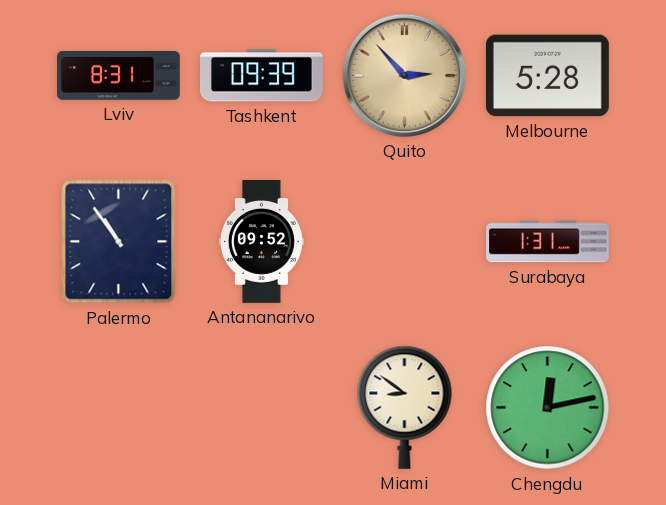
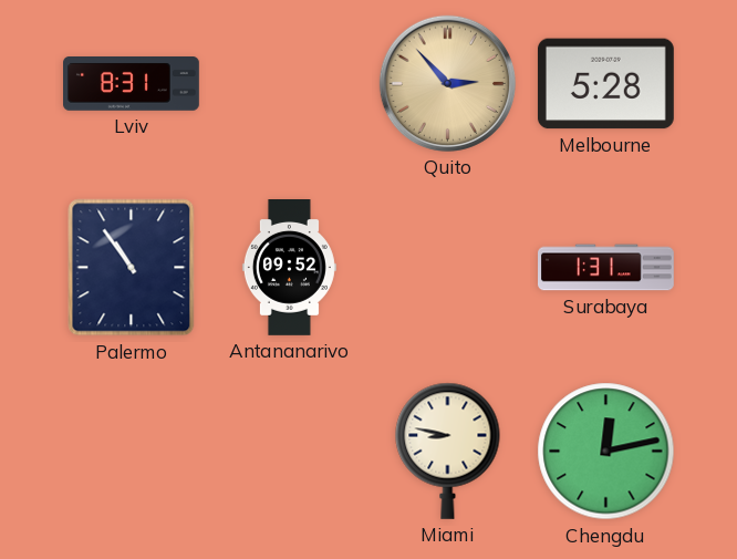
Tashkent: 09:39 -> none
Miami: 8:51 -> 8:47
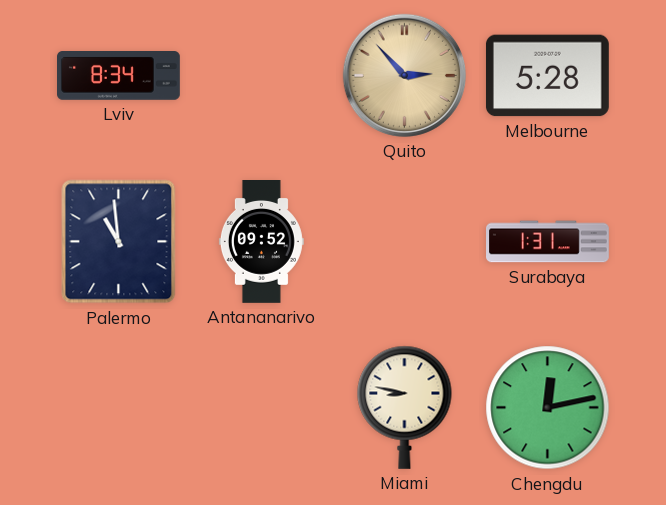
Lviv: 8:31 -> 8:34
Palermo: 10:54 -> 10:59
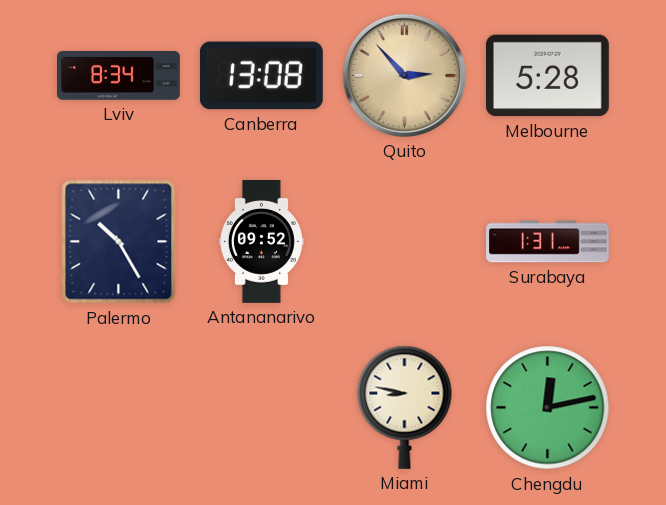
Canberra: none -> 13:08
Palermo: 10:59 -> 10:25
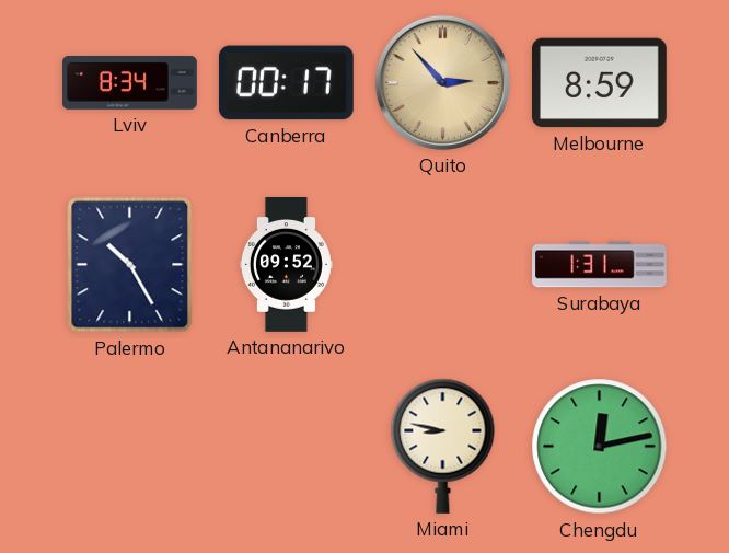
Canberra: 13:08 -> 00:17
Melbourne: 5:28 -> 8:59
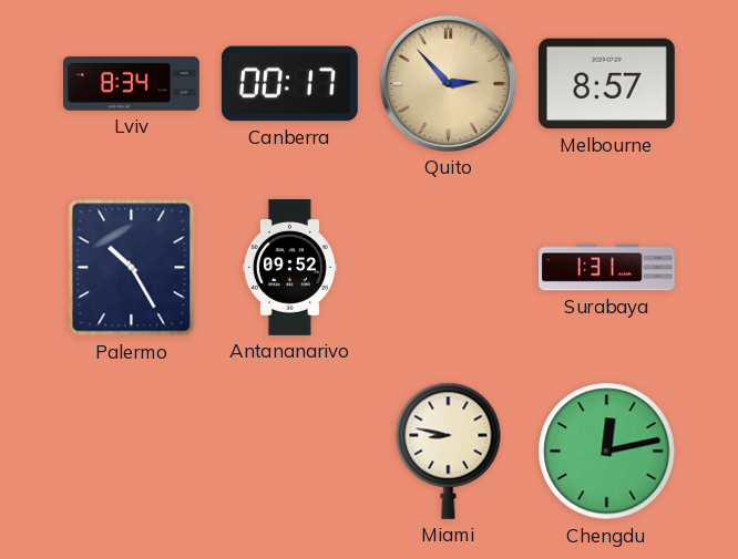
Melbourne: 8:59 -> 8:57
